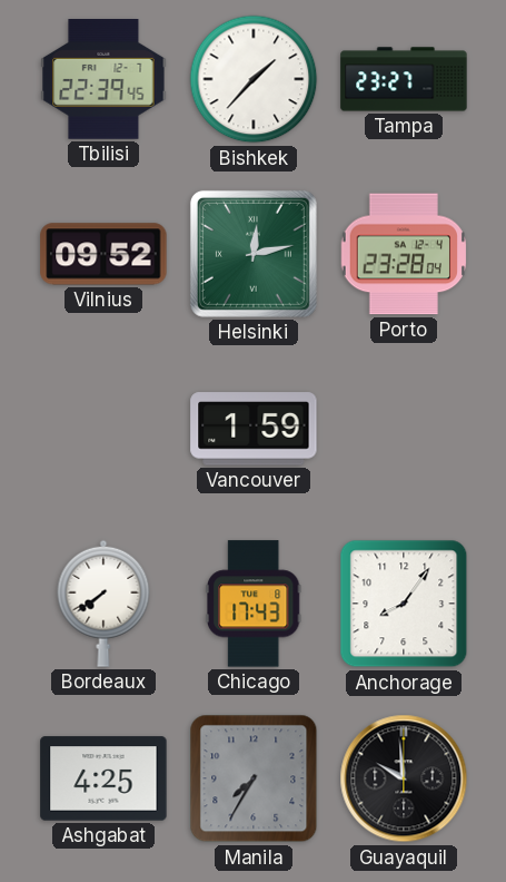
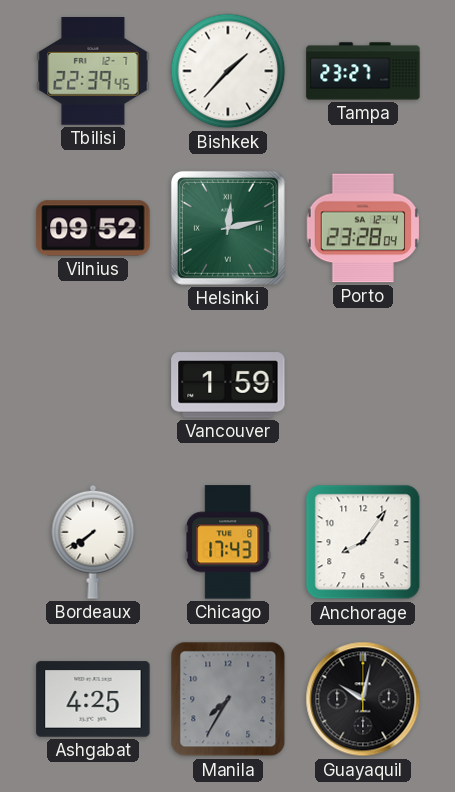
Guayaquil: 9:59 -> 10:02
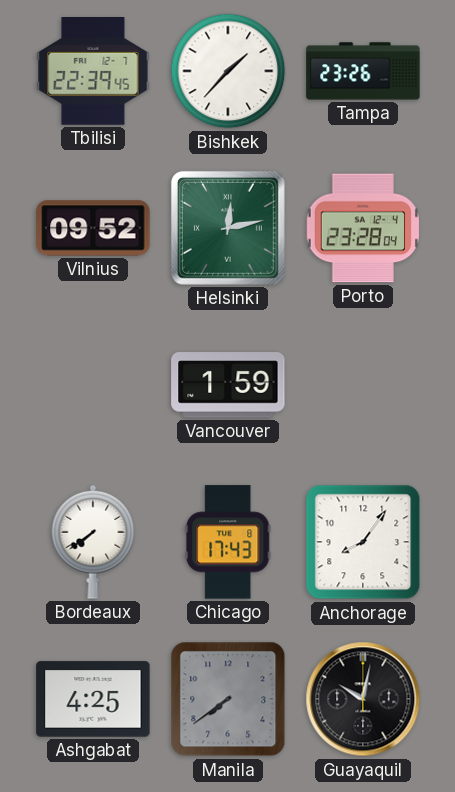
Tampa: 23:27 -> 23:26
Manila: 7:35 -> 7:39
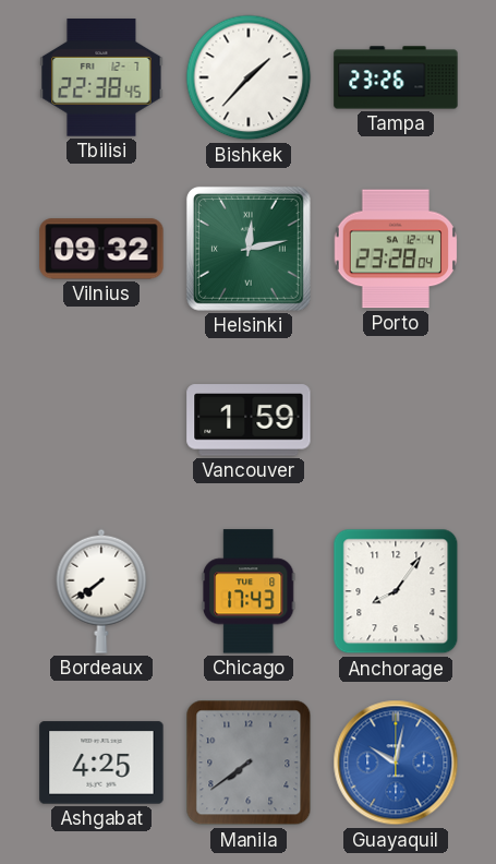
Tbilisi: 22:39 -> 22:38
Vilnius: 09:52 -> 09:32
Guayaquil dial: black -> blue
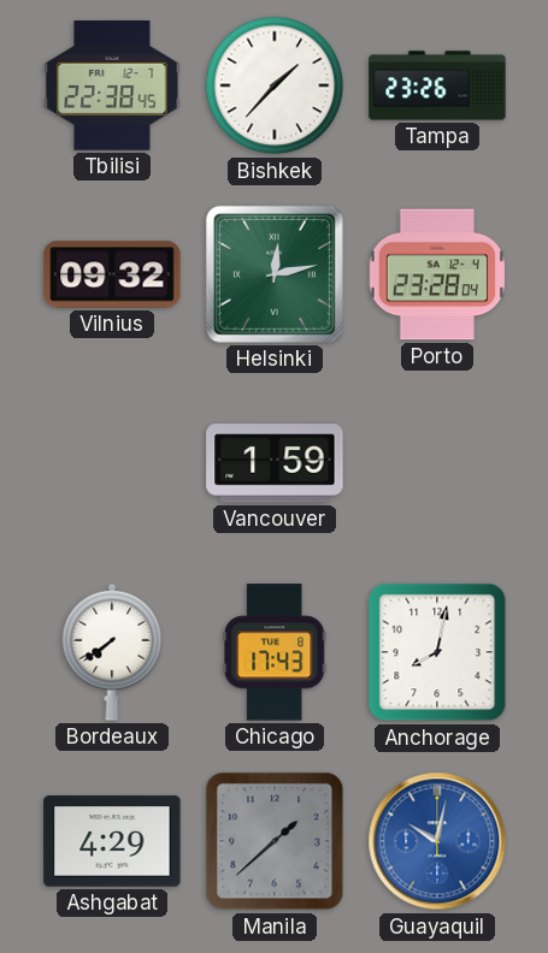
Anchorage: 8:06 -> 8:02
Ashgabat: 4:25 -> 4:29
Manila: 7:39 -> 1:38
